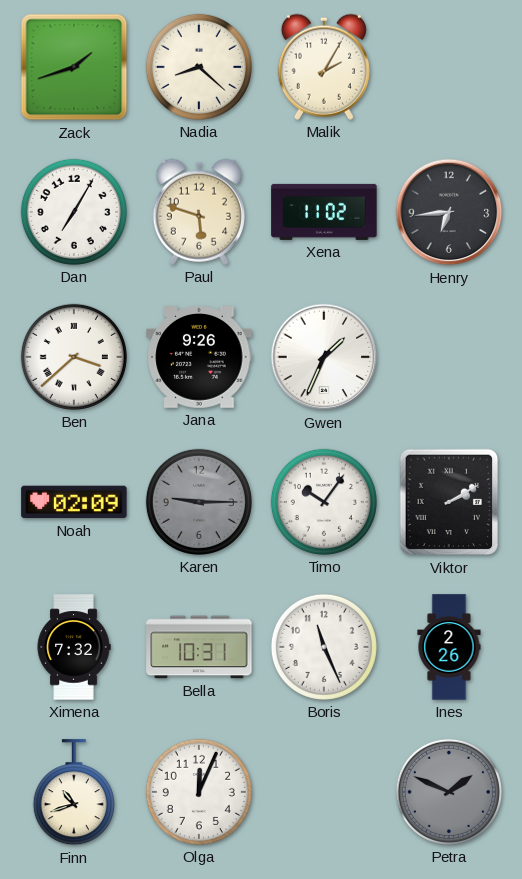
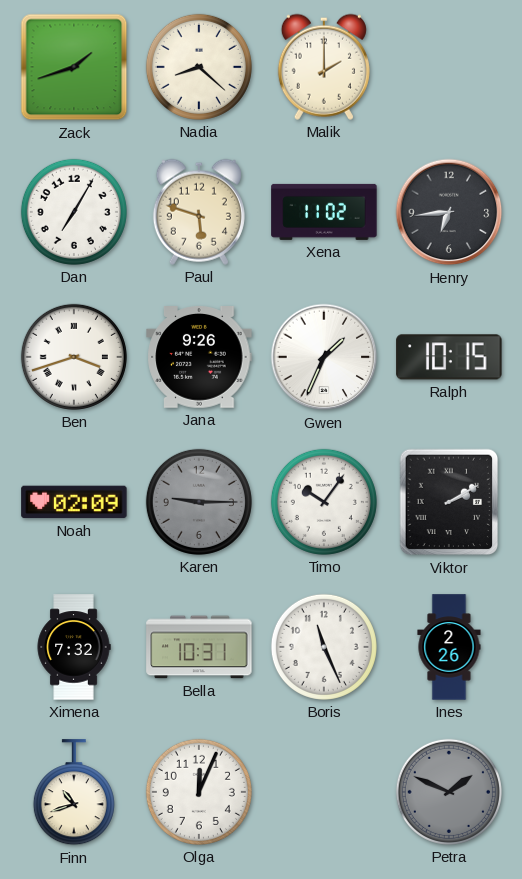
Malik: 2:05 -> 2:00
Ben: 3:38 -> 3:42
Ralph: none -> 10:15
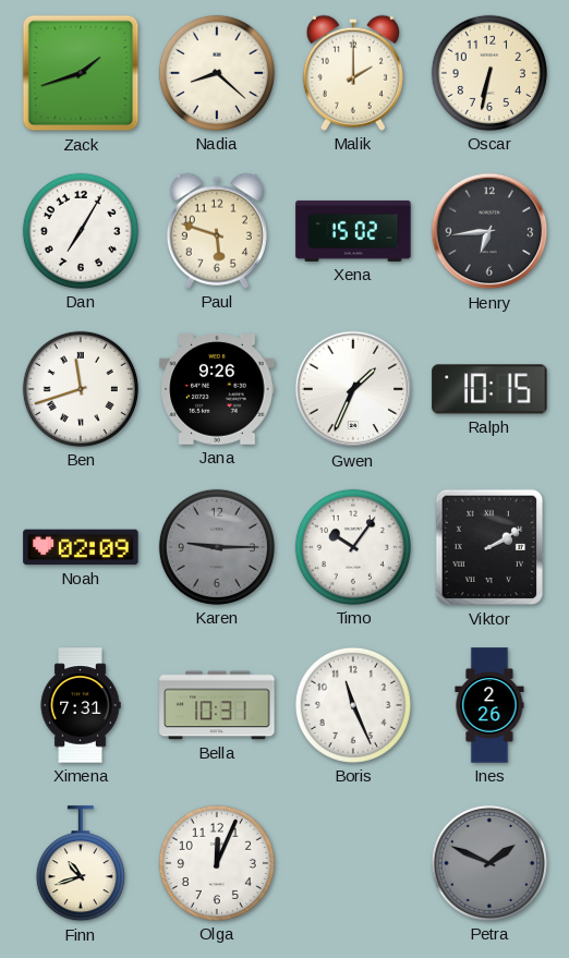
Oscar: none -> 6:32
Xena: 11:02 -> 15:02
Ben: 3:42 -> 11:42
Ximena: 7:32 -> 7:31
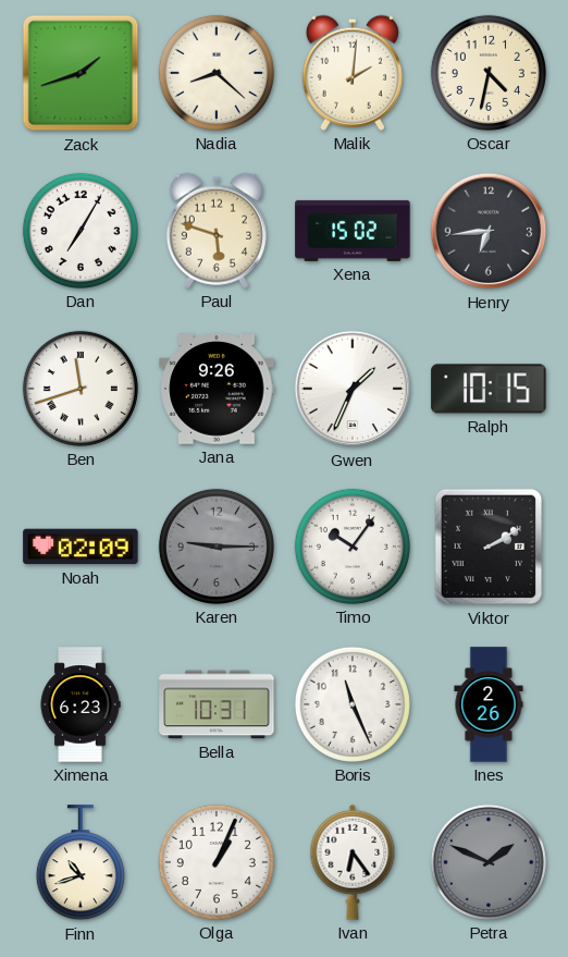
Malik: 2:00 -> 2:01
Oscar: 6:32 -> 4:32
Ximena: 7:31 -> 6:23
Olga: 12:04 -> 1:04
Ivan: none -> 6:24
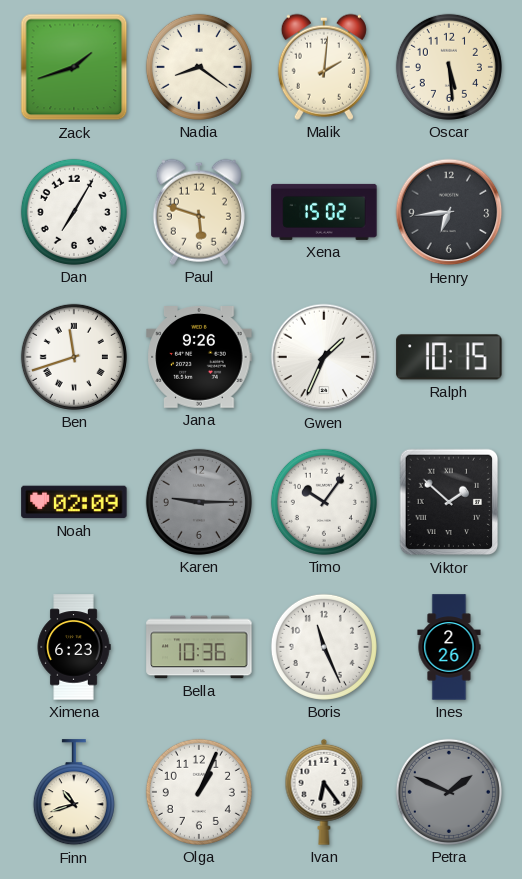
Nadia: 8:22 -> 8:21
Oscar: 4:32 -> 5:29
Viktor: 2:10 -> 1:52
Bella: 10:31 -> 10:36
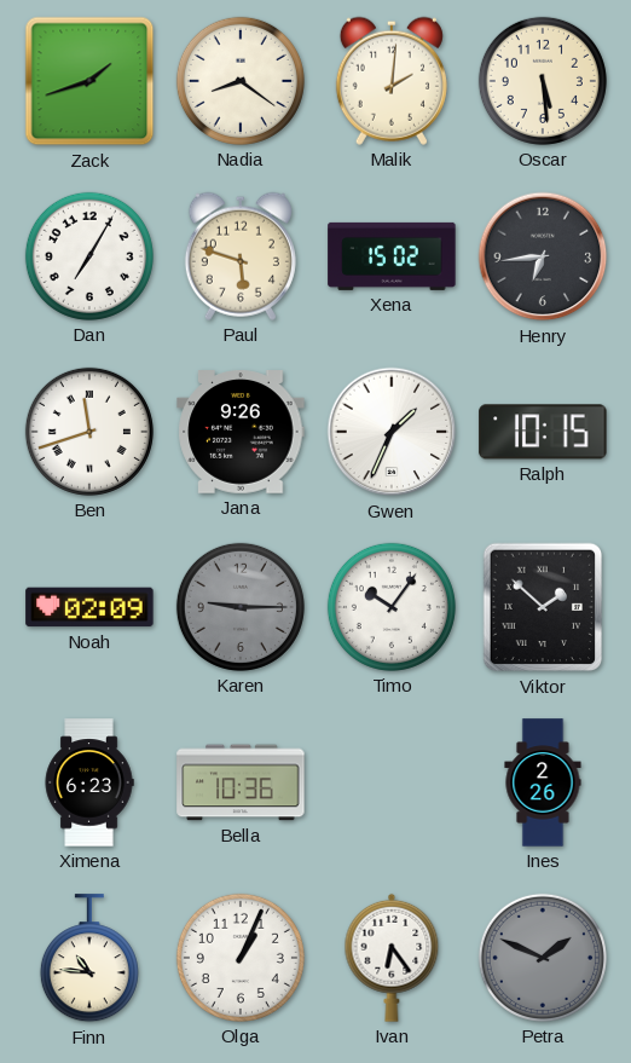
Boris: 11:26 -> none
Finn: 10:42 -> 10:46
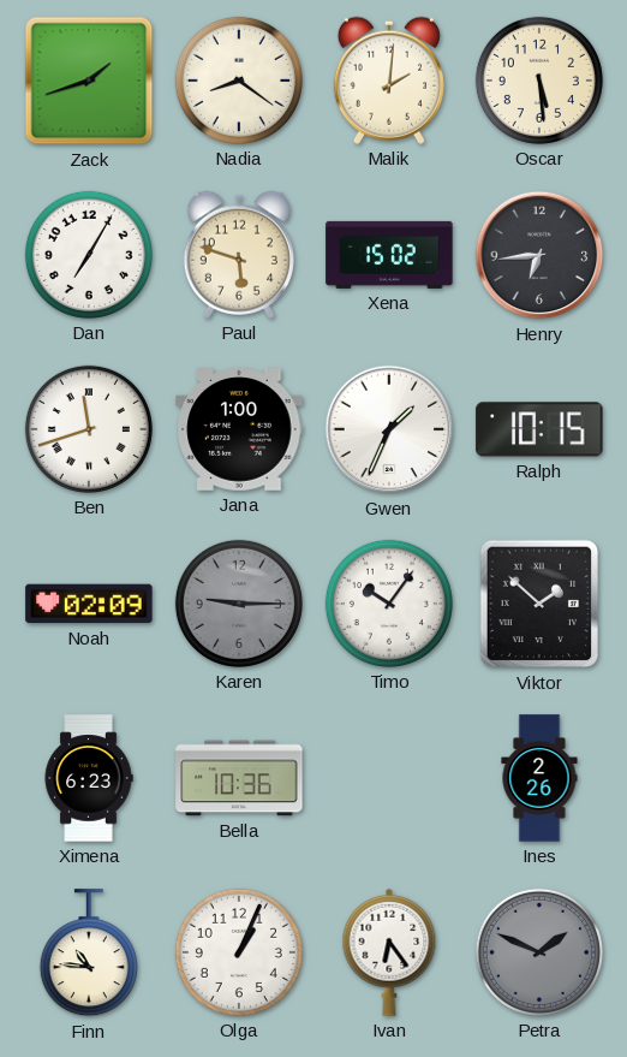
Jana: 9:26 -> 1:00
